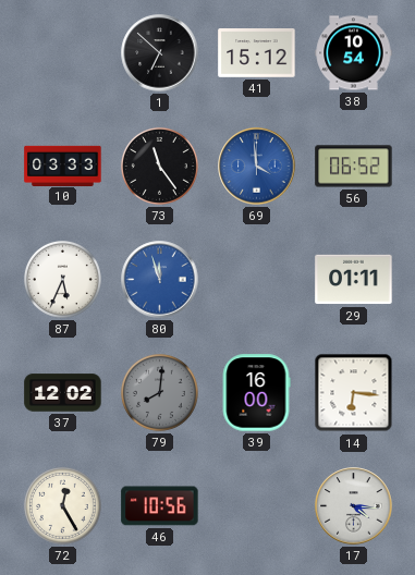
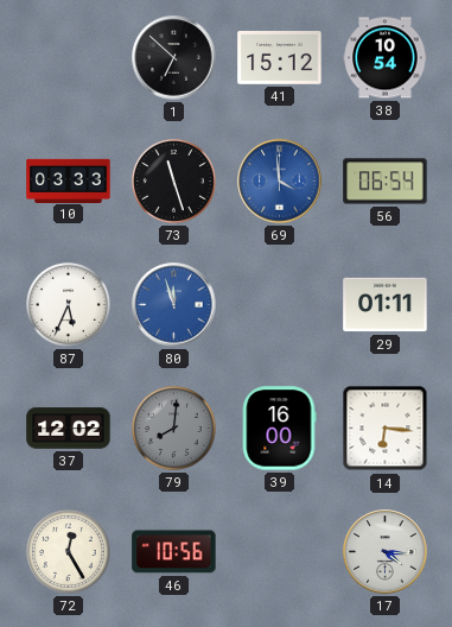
73: 11:24 -> 11:27
56: 06:52 -> 06:54
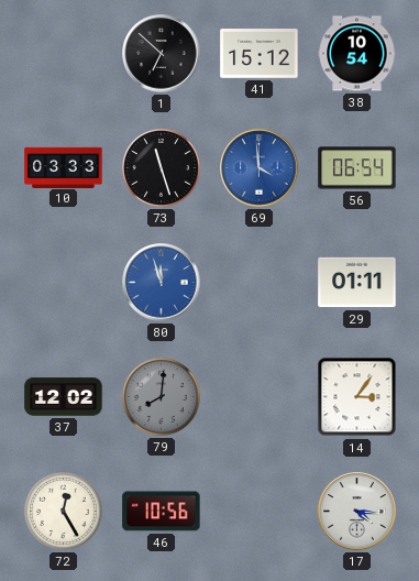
87: 5:34 -> none
39: 16:00 -> none
14: 6:16 -> 3:06
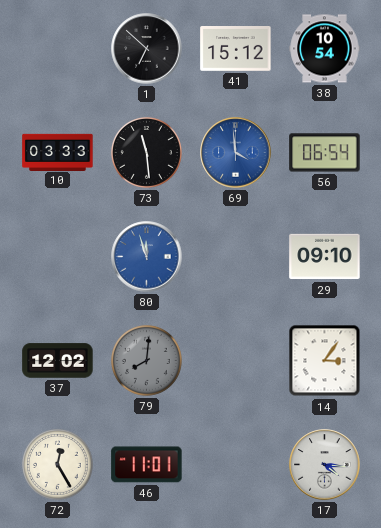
73: 11:27 -> 11:29
29: 01:11 -> 09:10
46: 10:56 -> 11:01
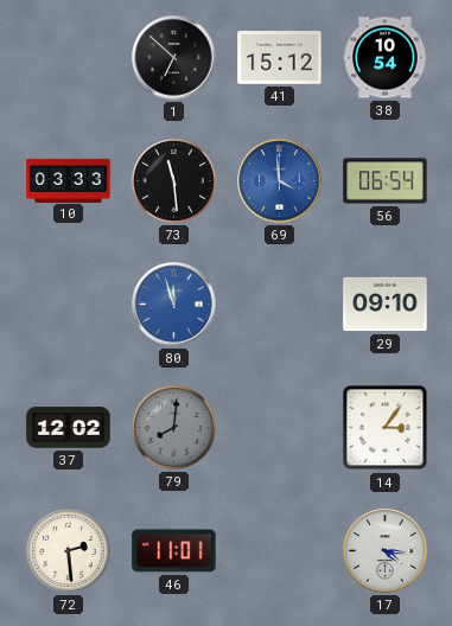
72: 12:25 -> 2:29
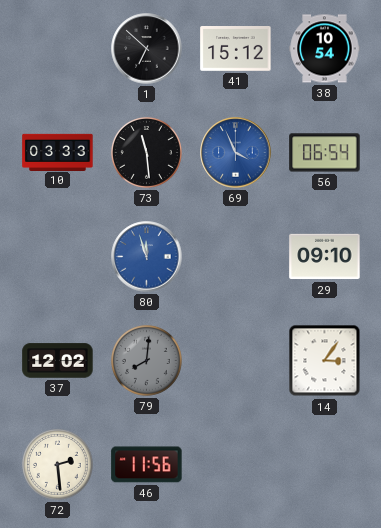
69: 3:59 -> 3:56
46: 11:01 -> 11:56
17: 4:16 -> none
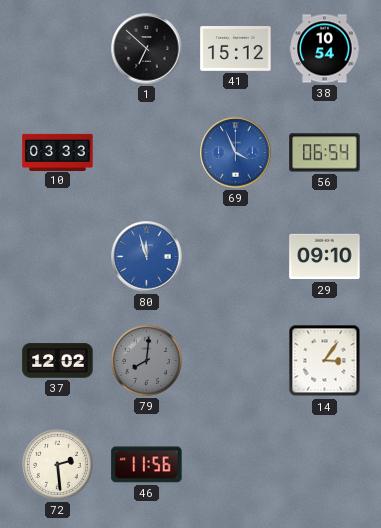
73: 11:29 -> none
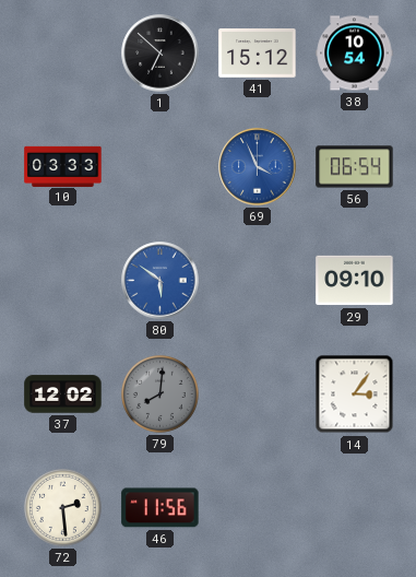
80: 11:57 -> 5:51
